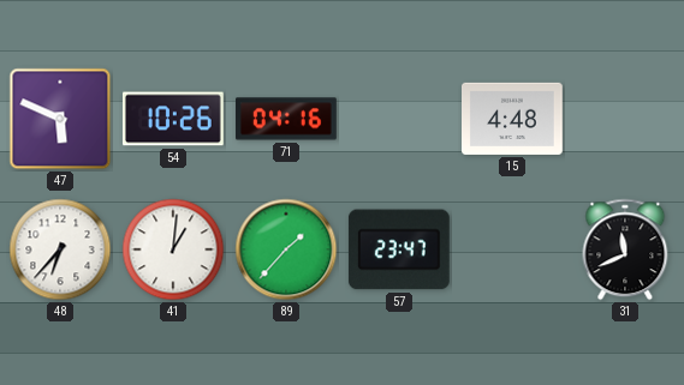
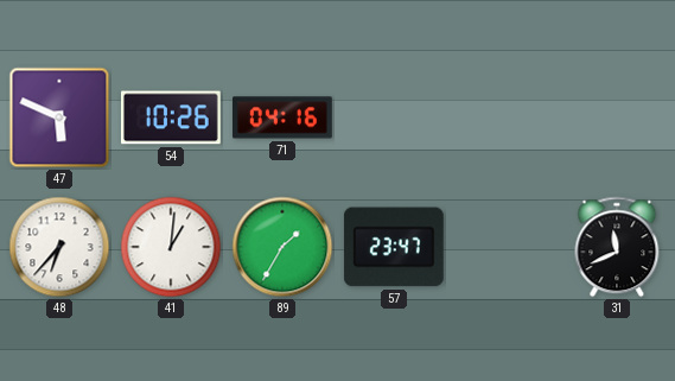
15: 4:48 -> none
89: 1:37 -> 1:35
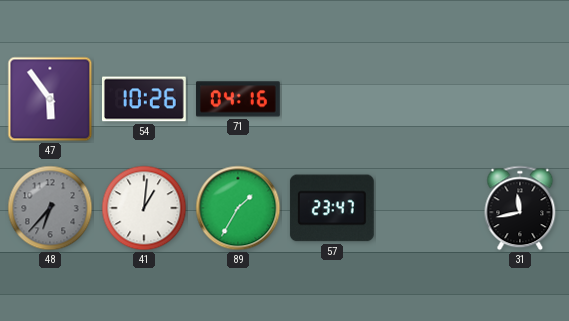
47: 5:49 -> 5:54
48 dial: white -> grey
31: 11:41 -> 11:43
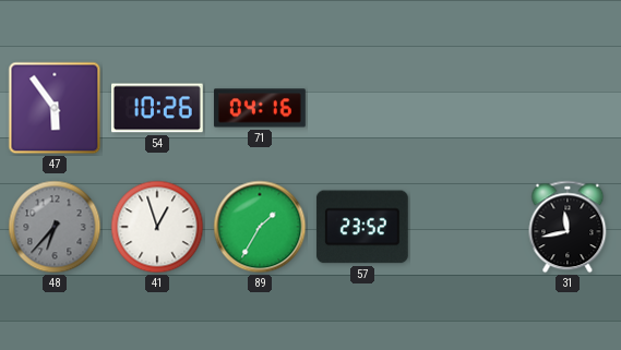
41: 1:01 -> 12:57
57: 23:47 -> 23:52
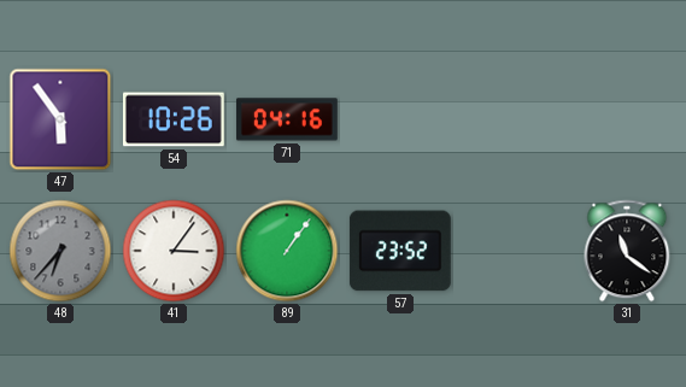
41: 12:57 -> 3:06
89: 1:35 -> 1:06
31: 11:43 -> 11:21
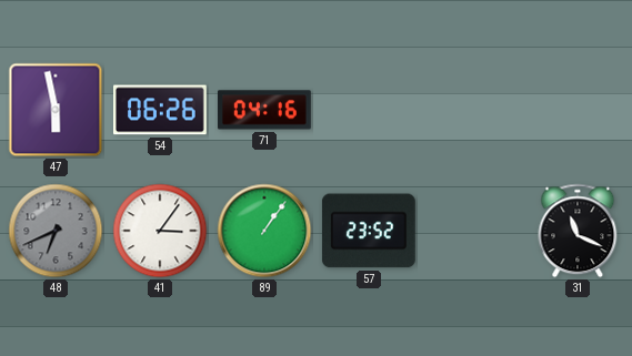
47: 5:54 -> 5:58
54: 10:26 -> 06:26
48: 6:37 -> 6:41
31: 11:21 -> 11:19
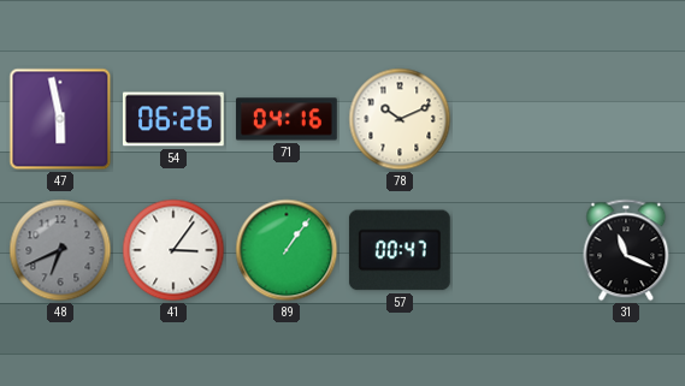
78: none -> 10:11
57: 23:52 -> 00:47
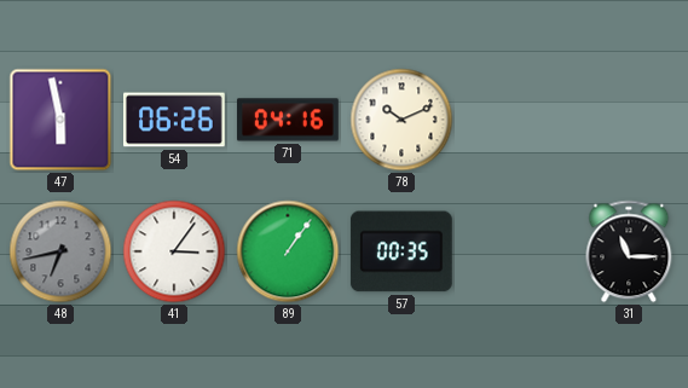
48: 6:41 -> 6:43
57: 00:47 -> 00:35
31: 11:19 -> 11:15
